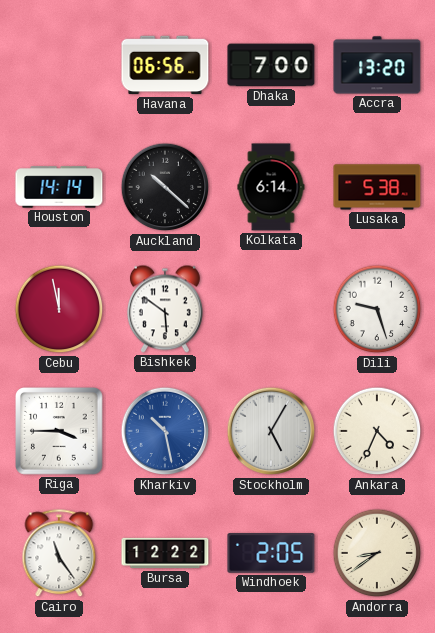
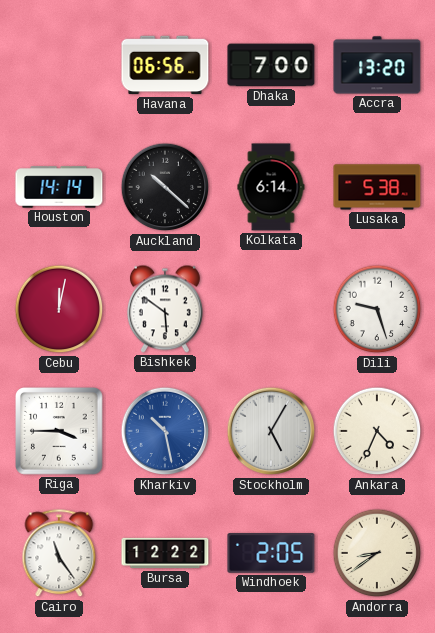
Cebu: 11:58 -> 12:02
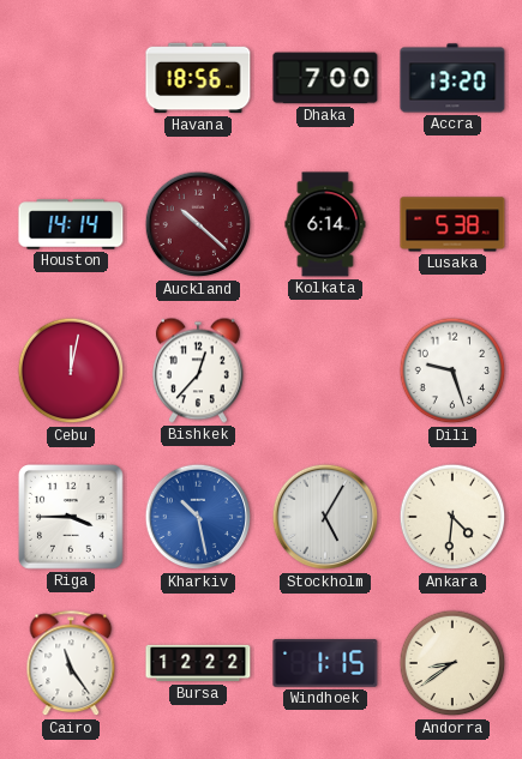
Havana: 06:56 -> 18:56
Auckland dial: black -> burgundy
Bishkek: 5:51 -> 12:37
Ankara: 4:34 -> 4:31
Windhoek: 2:05 -> 1:15
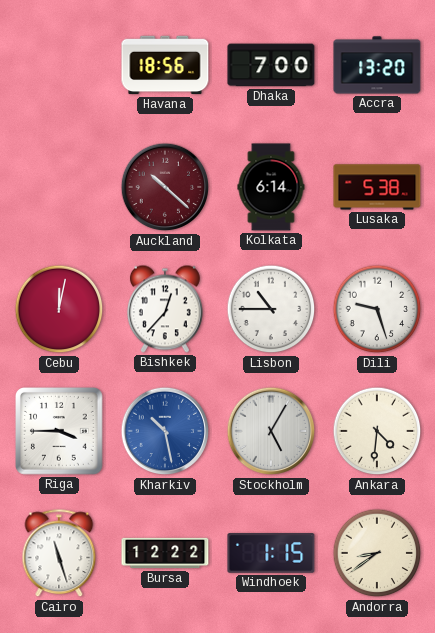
Houston: 14:14 -> none
Lisbon: none -> 10:45
Cairo: 11:24 -> 11:27
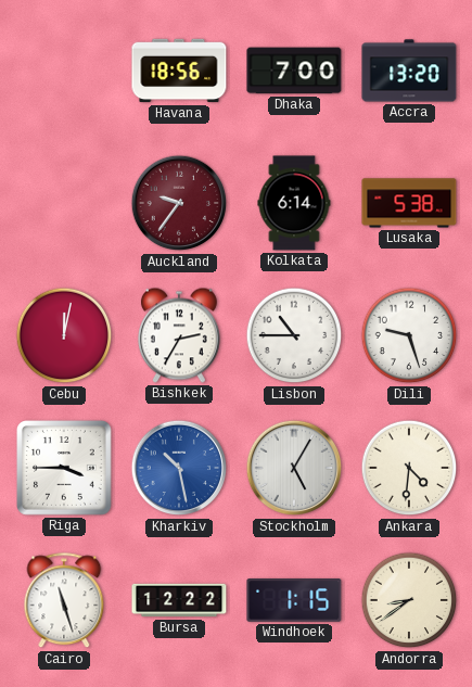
Auckland: 10:22 -> 9:36
Bishkek: 12:37 -> 2:35
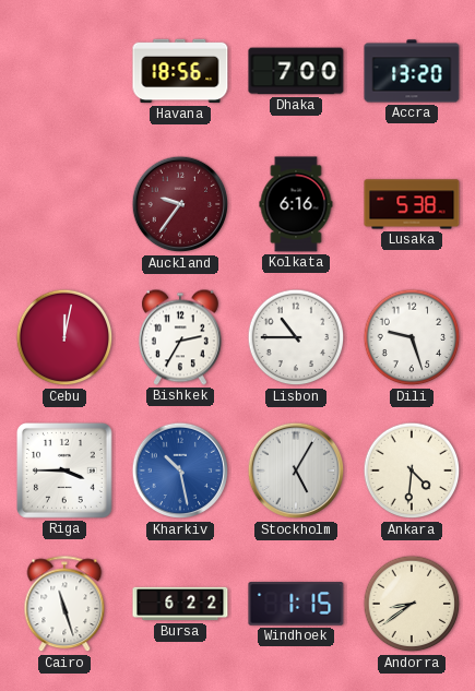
Kolkata: 6:14 -> 6:16
Bursa: 12:22 -> 6:22
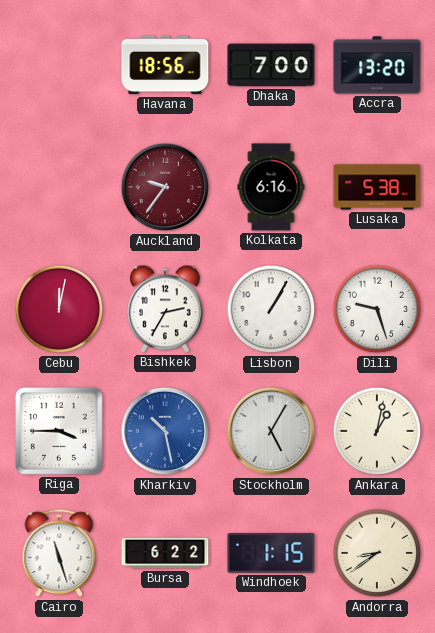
Lisbon: 10:45 -> 1:05
Ankara: 4:31 -> 1:02
